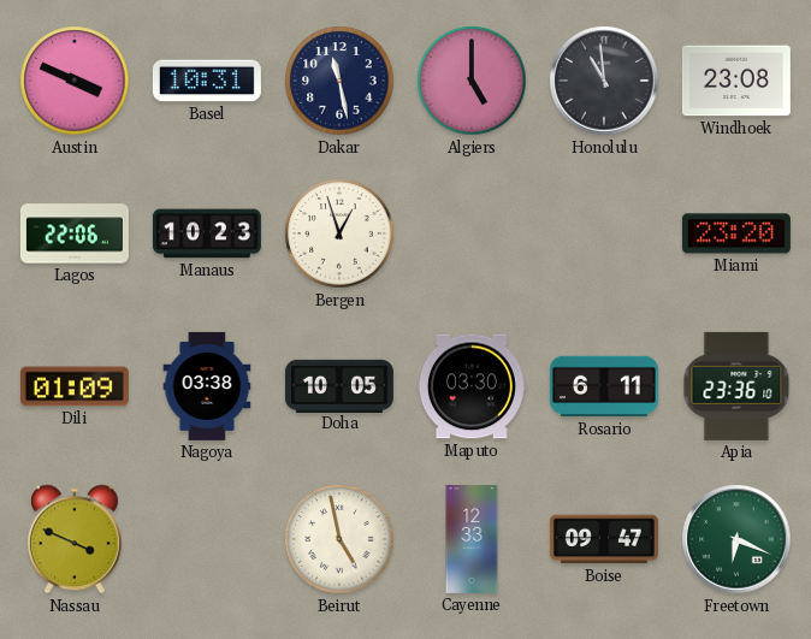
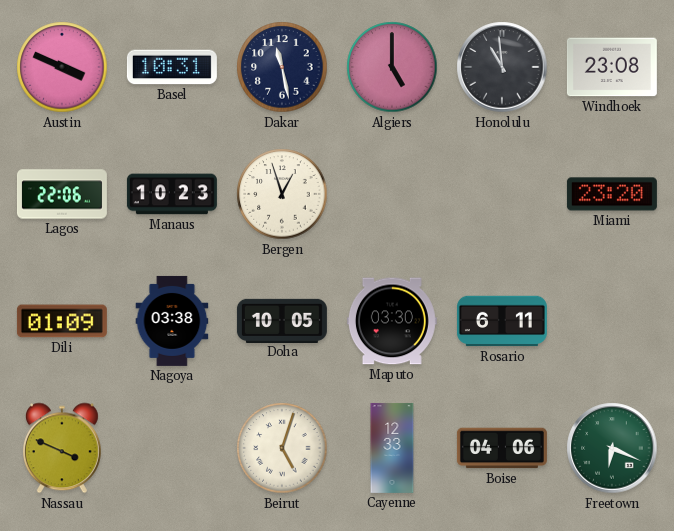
Apia: 23:36 -> none
Beirut: 4:58 -> 5:03
Boise: 09:47 -> 04:06
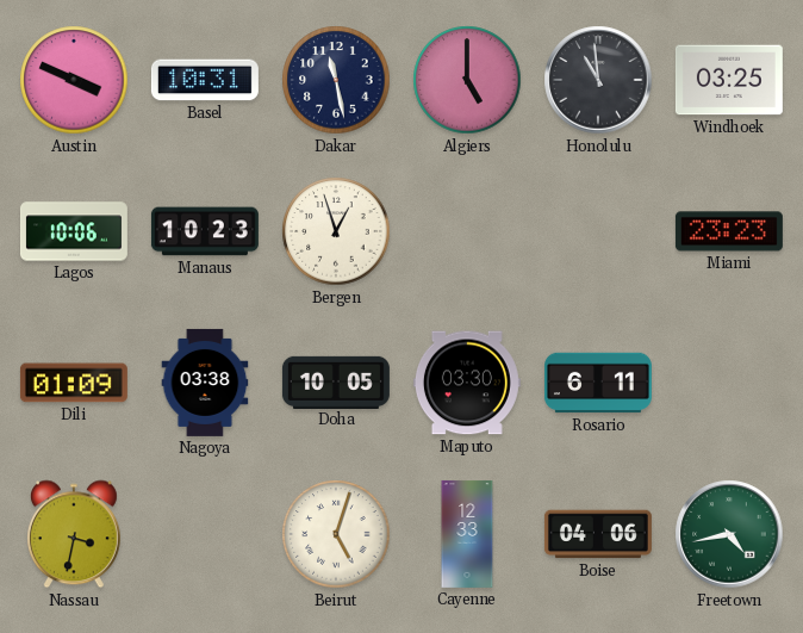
Windhoek: 23:08 -> 03:25
Lagos: 22:06 -> 10:06
Miami: 23:20 -> 23:23
Nassau: 3:49 -> 3:32
Freetown: 6:19 -> 4:43
